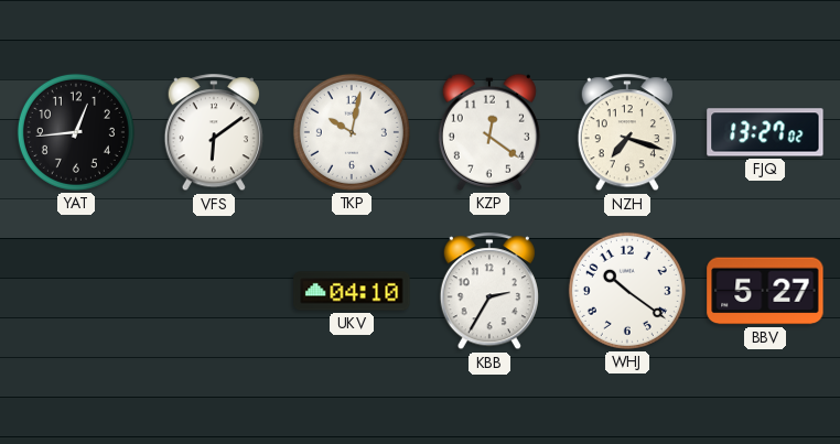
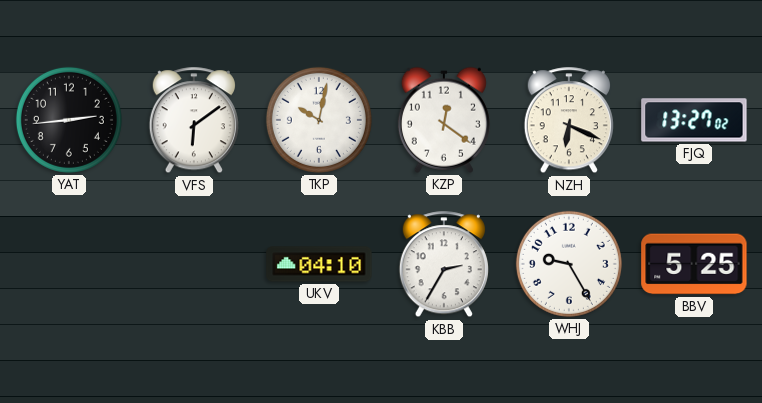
YAT: 12:44 -> 2:44
NZH: 7:18 -> 6:19
WHJ: 10:21 -> 9:25
BBV: 5:27 -> 5:25
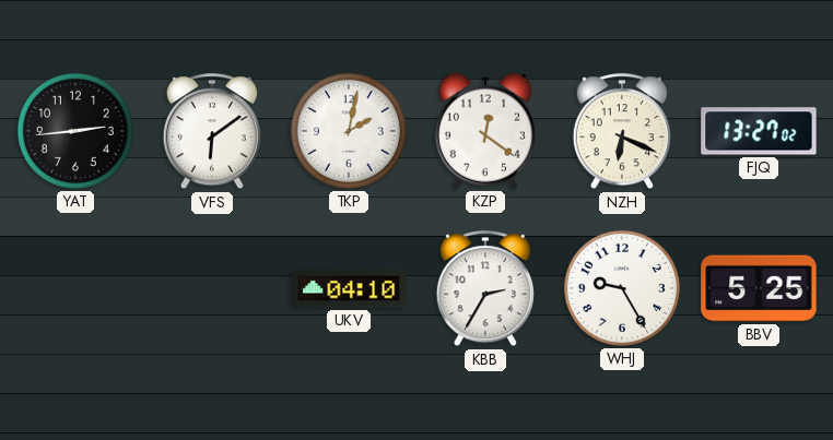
TKP: 10:02 -> 2:02
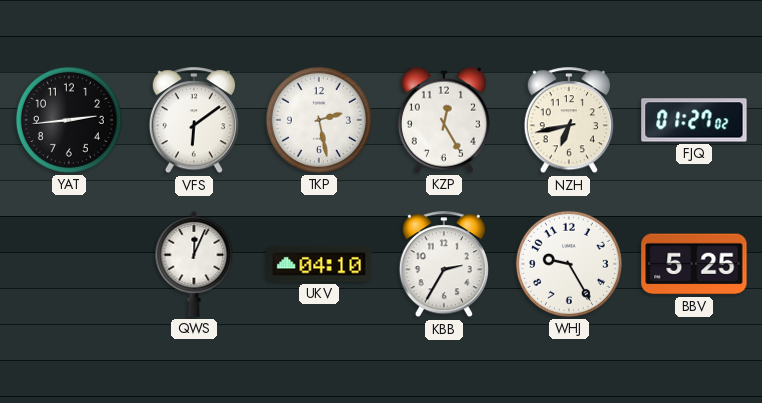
TKP: 2:02 -> 2:28
KZP: 12:21 -> 12:25
NZH: 6:19 -> 6:43
FJQ: 13:27 -> 01:27
QWS: none -> 12:04
